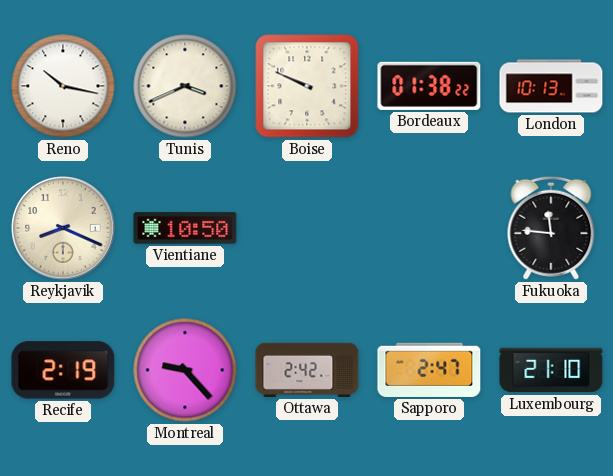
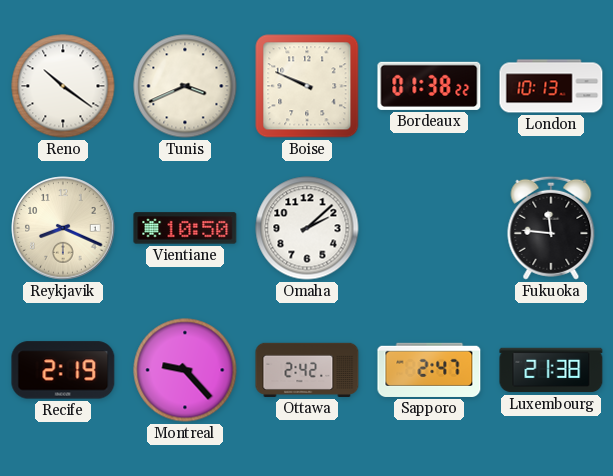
Reno: 10:17 -> 10:21
Omaha: none -> 2:08
Luxembourg: 21:10 -> 21:38
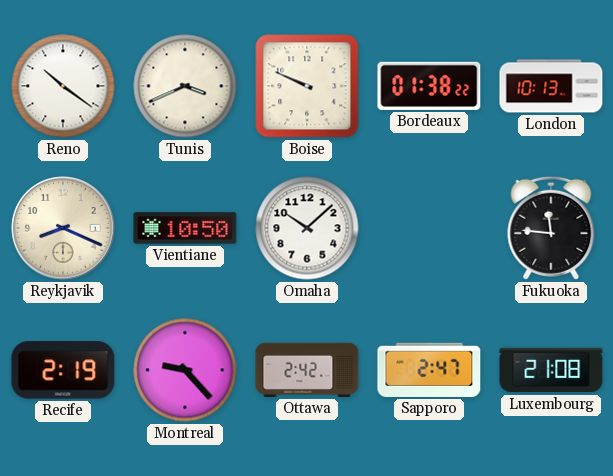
Omaha: 2:08 -> 10:08
Luxembourg: 21:38 -> 21:08
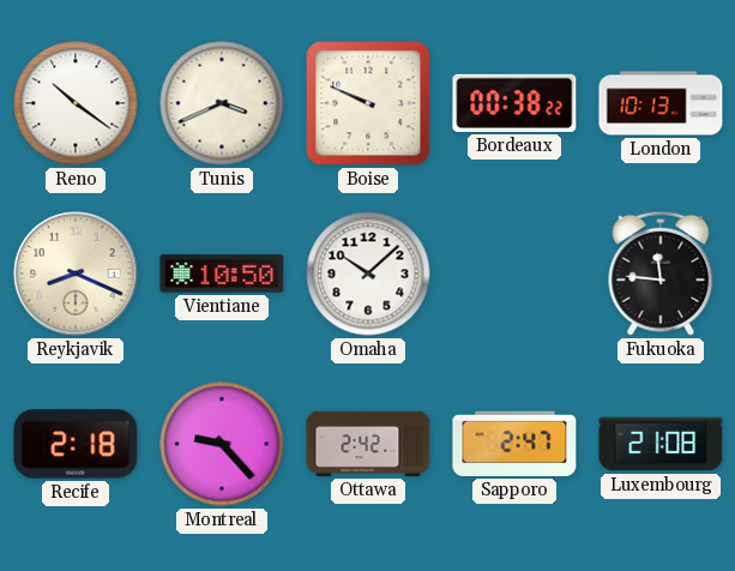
Bordeaux: 01:38 -> 00:38
Recife: 2:19 -> 2:18
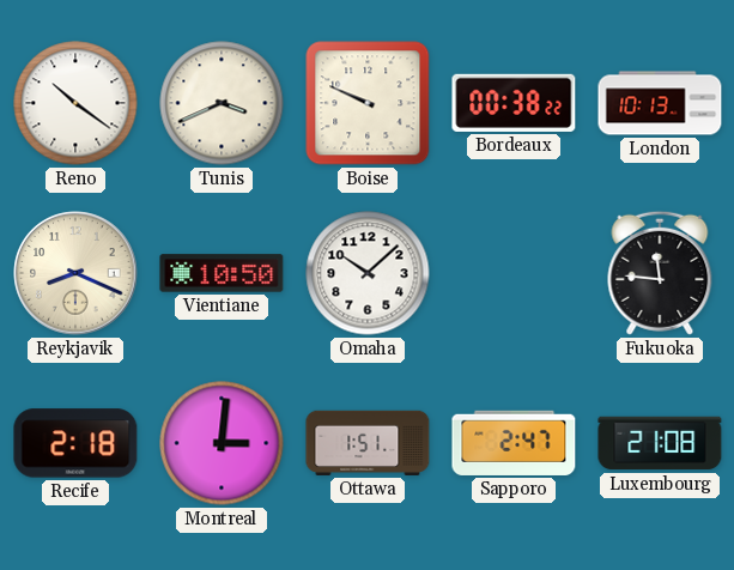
Montreal: 9:23 -> 3:01
Ottawa: 2:42 -> 1:51
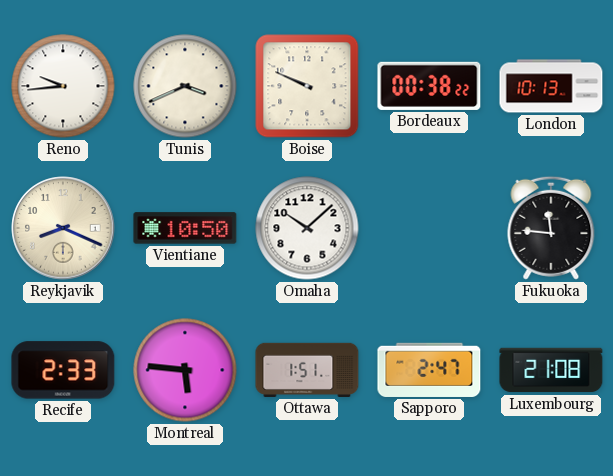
Reno: 10:21 -> 9:44
Recife: 2:18 -> 2:33
Montreal: 3:01 -> 5:46
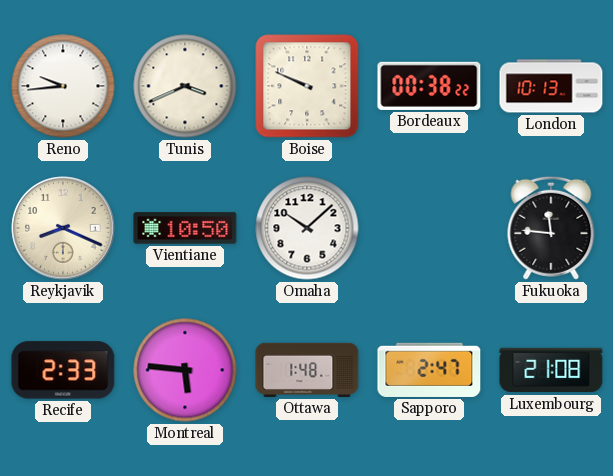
Ottawa: 1:51 -> 1:48
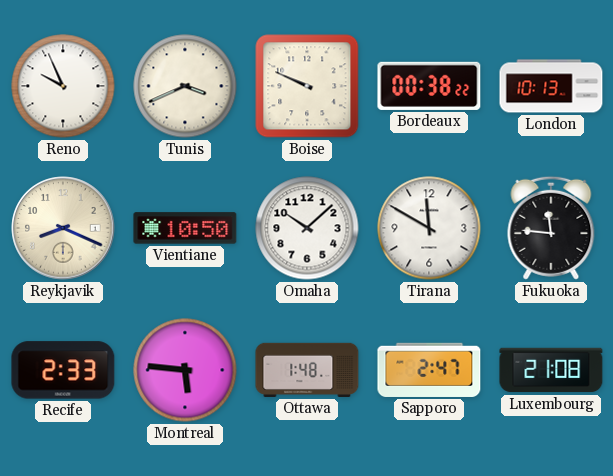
Reno: 9:44 -> 9:56
Tirana: none -> 11:50
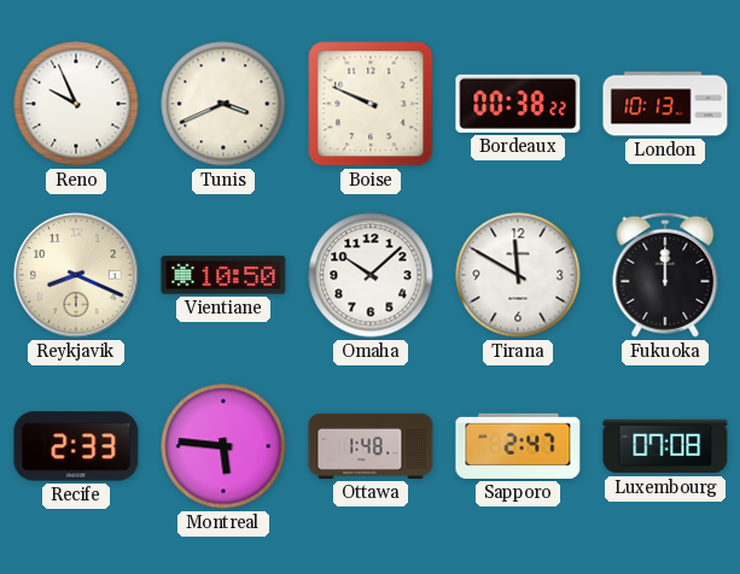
Fukuoka: 11:46 -> 12:00
Luxembourg: 21:08 -> 07:08
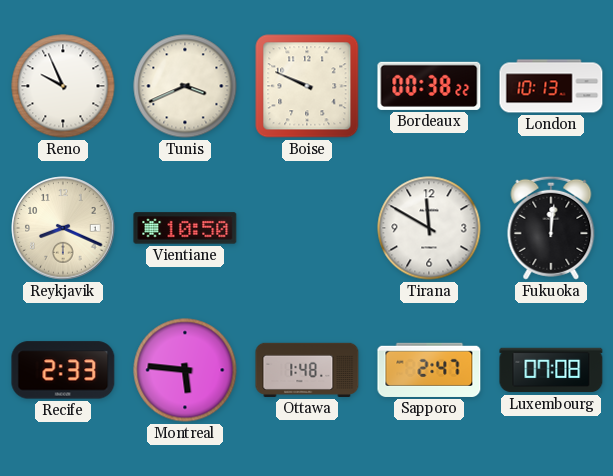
Omaha: 10:08 -> none
Fukuoka: 12:00 -> 12:01
